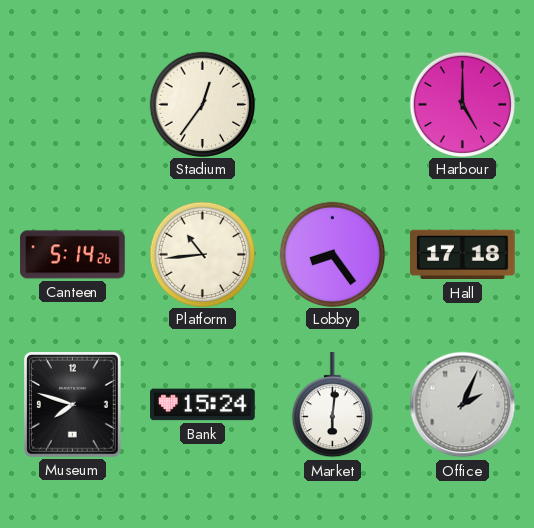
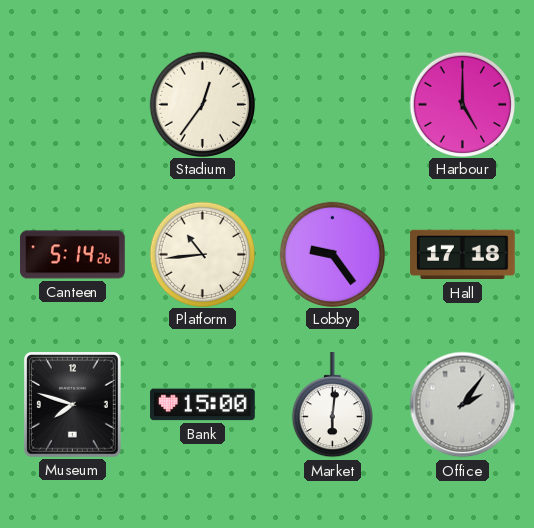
Lobby: 8:24 -> 9:24
Bank: 15:24 -> 15:00
Office: 2:04 -> 2:06
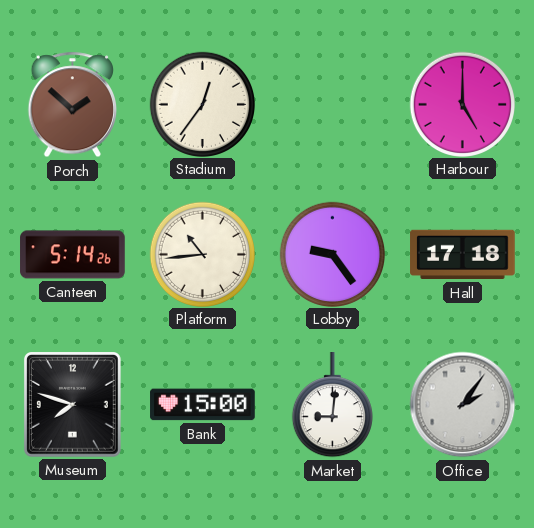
Porch: none -> 1:52
Market: 6:01 -> 9:01
